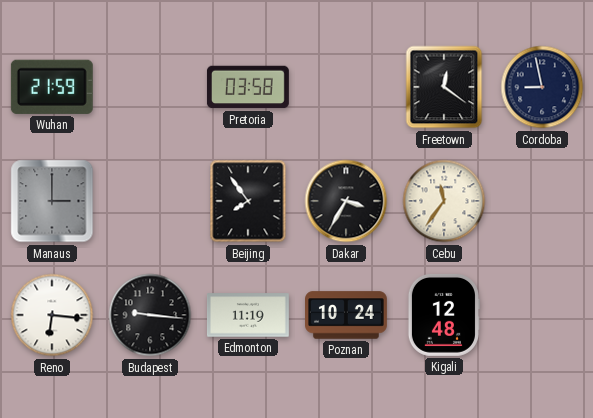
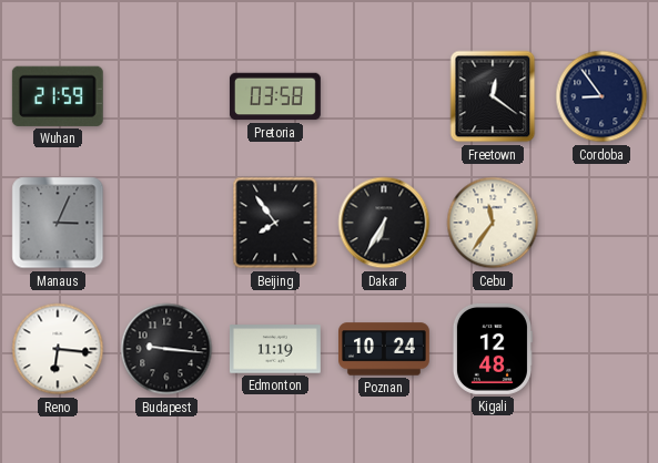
Cordoba: 8:58 -> 8:54
Manaus: 3:00 -> 3:04
Dakar: 3:35 -> 6:35
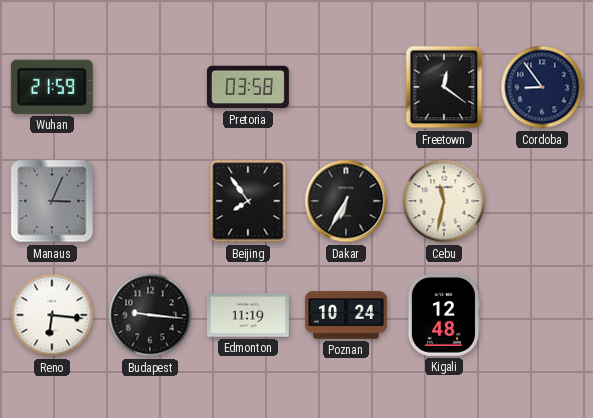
Cebu: 11:36 -> 11:32
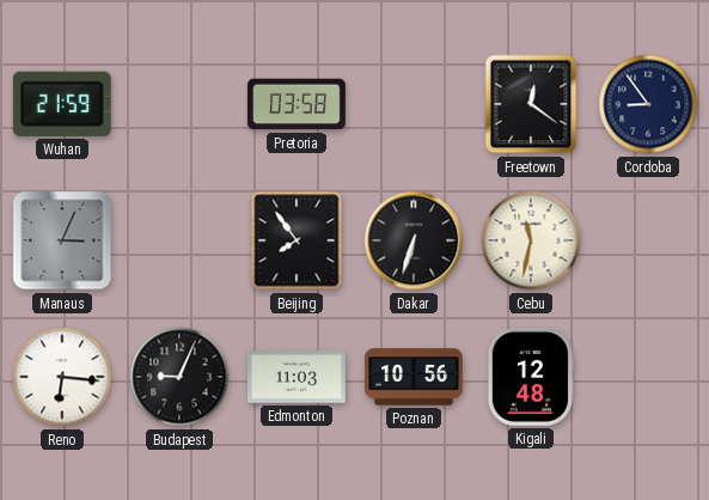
Dakar: 6:35 -> 6:33
Budapest: 9:16 -> 9:04
Edmonton: 11:19 -> 11:03
Poznan: 10:24 -> 10:56
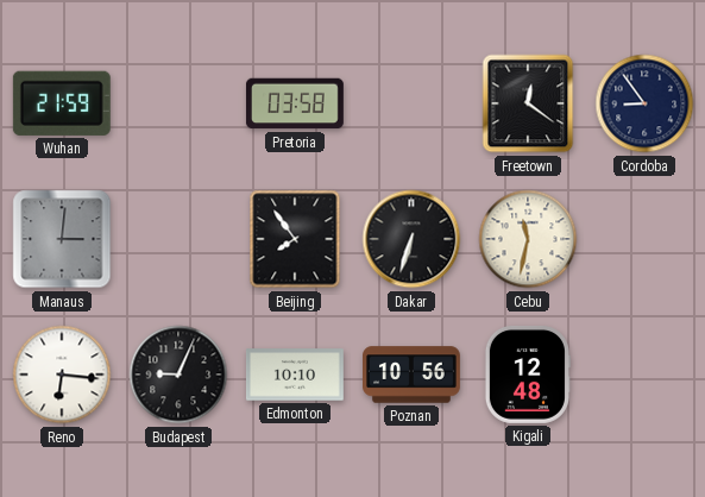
Manaus: 3:04 -> 3:01
Edmonton: 11:03 -> 10:10
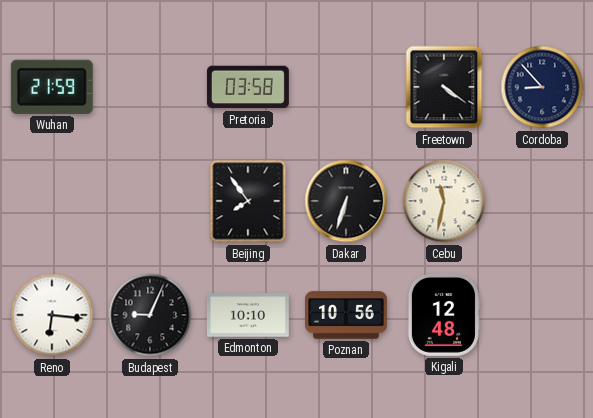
Freetown: 12:21 -> 4:21
Cordoba: 8:54 -> 8:53
Manaus: 3:01 -> none
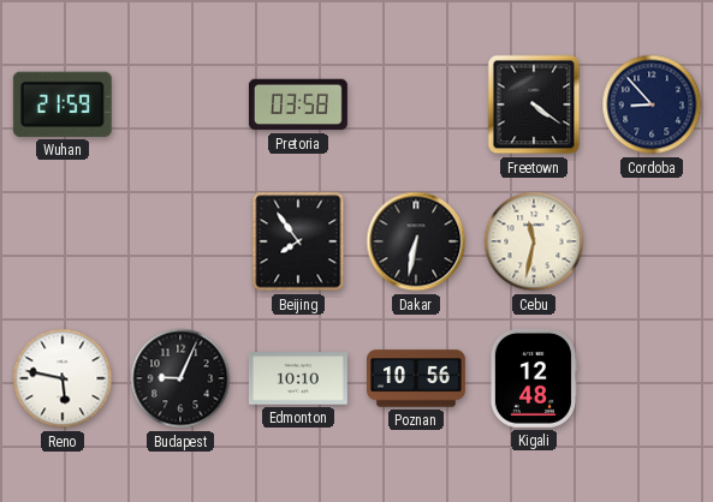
Dakar: 6:33 -> 6:32
Reno: 6:16 -> 5:47
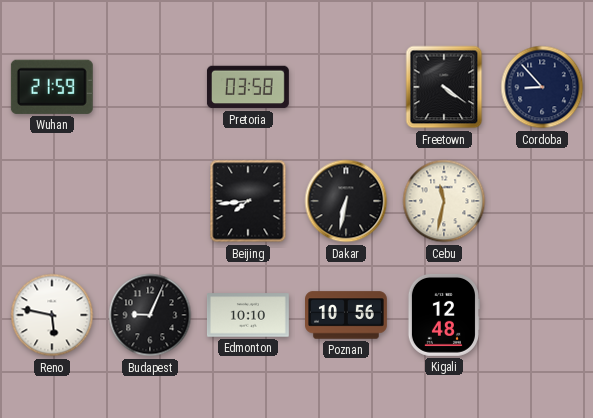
Beijing: 7:54 -> 7:44
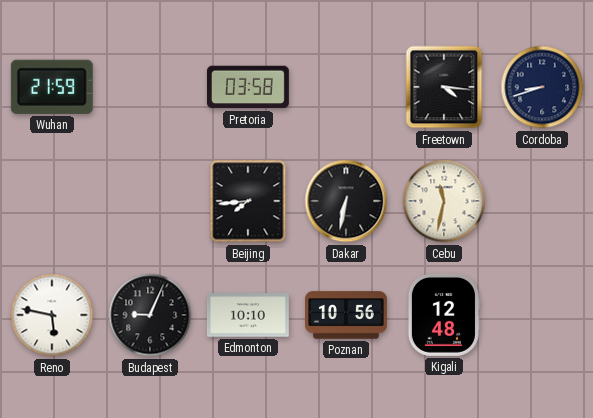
Freetown: 4:21 -> 4:16
Cordoba: 8:53 -> 8:42
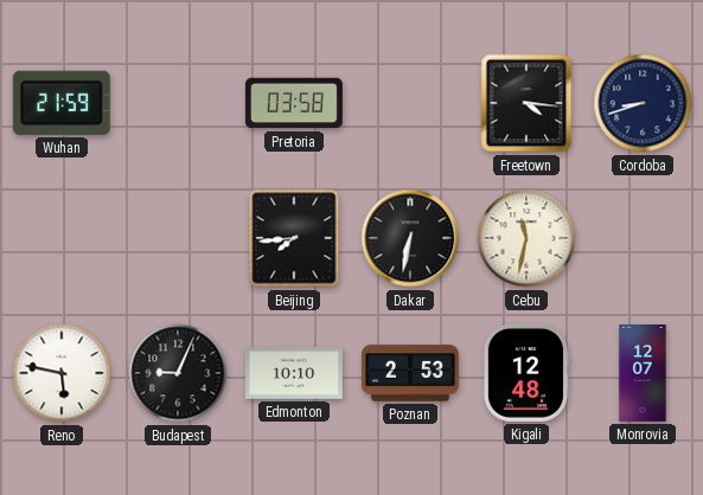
Poznan: 10:56 -> 2:53
Monrovia: none -> 12:07
